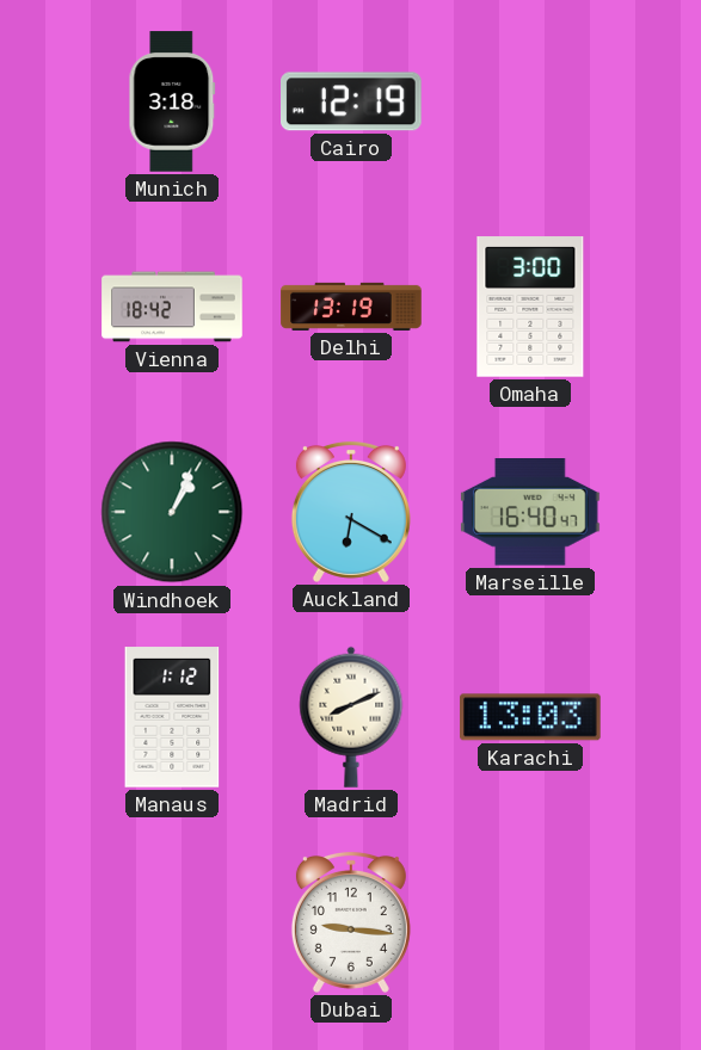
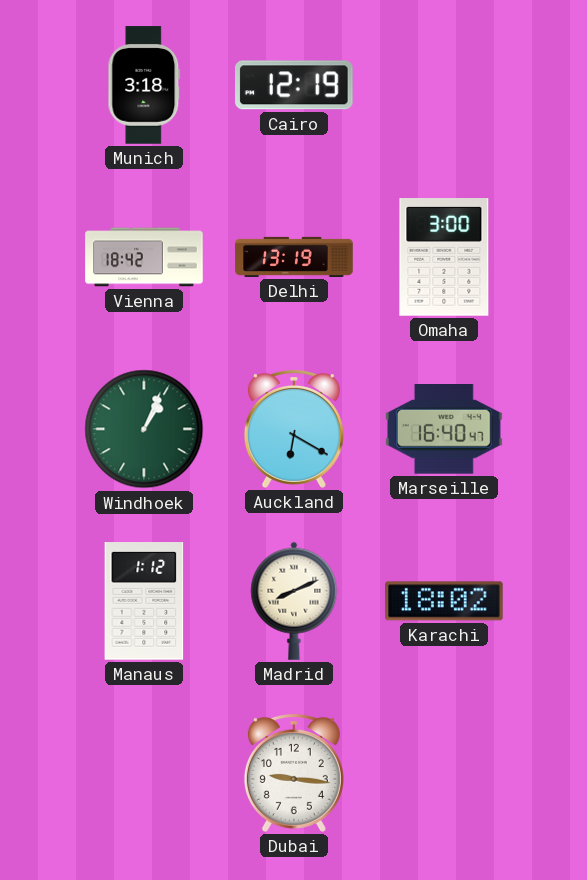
Karachi: 13:03 -> 18:02
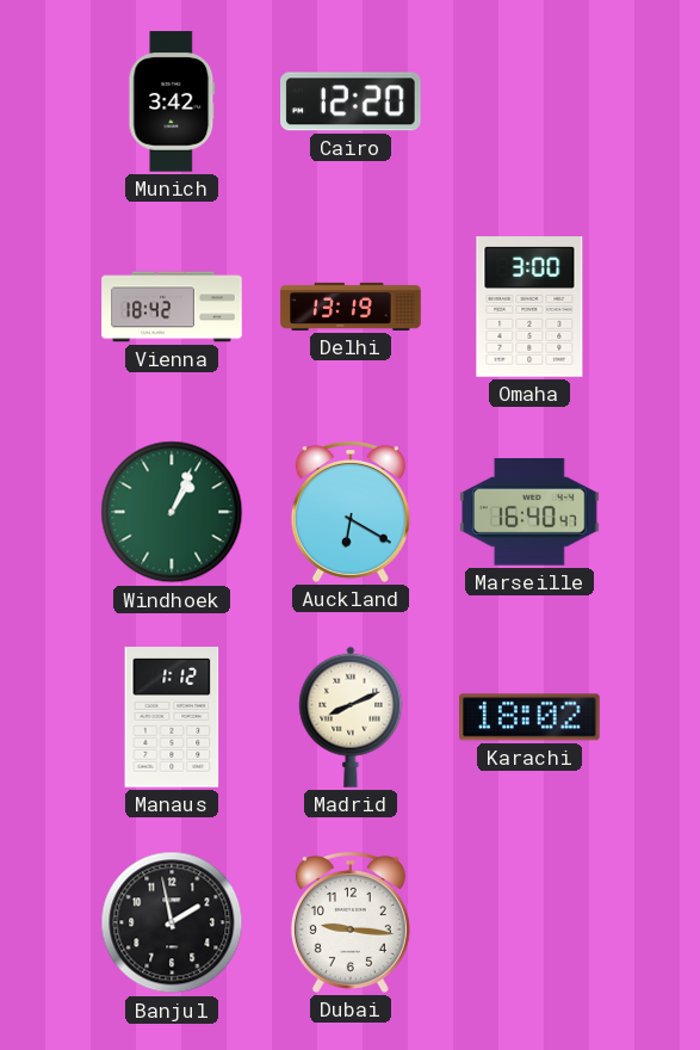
Munich: 3:18 -> 3:42
Cairo: 12:19 -> 12:20
Banjul: none -> 1:58
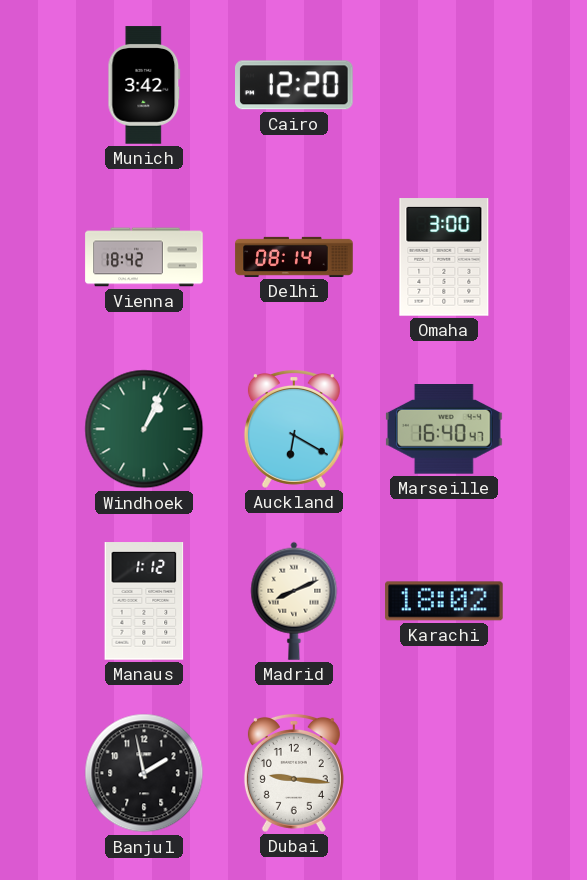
Delhi: 13:19 -> 08:14
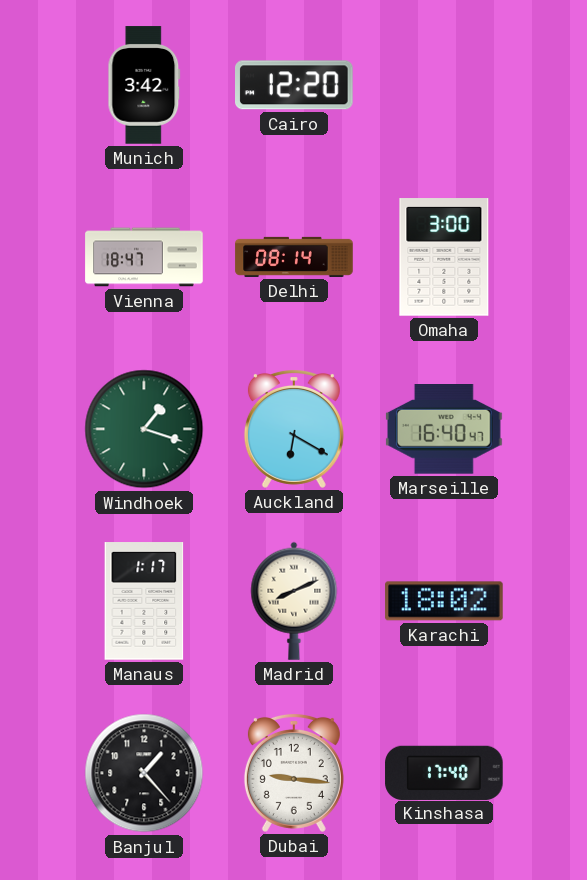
Vienna: 18:42 -> 18:47
Windhoek: 1:04 -> 1:18
Manaus: 1:12 -> 1:17
Banjul: 1:58 -> 1:23
Kinshasa: none -> 17:40
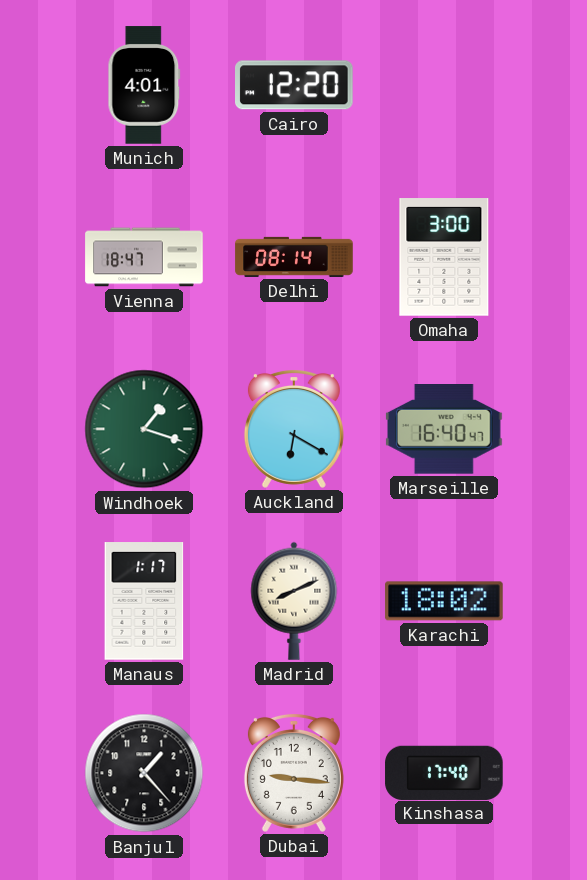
Munich: 3:42 -> 4:01
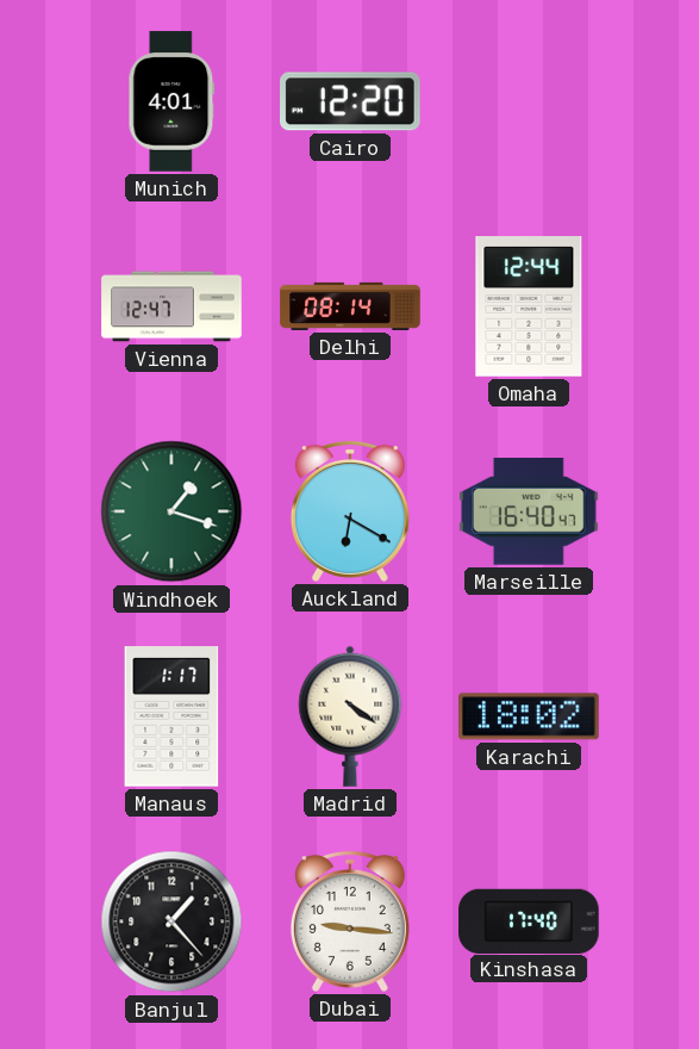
Vienna: 18:47 -> 12:47
Omaha: 3:00 -> 12:44
Madrid: 8:11 -> 4:21
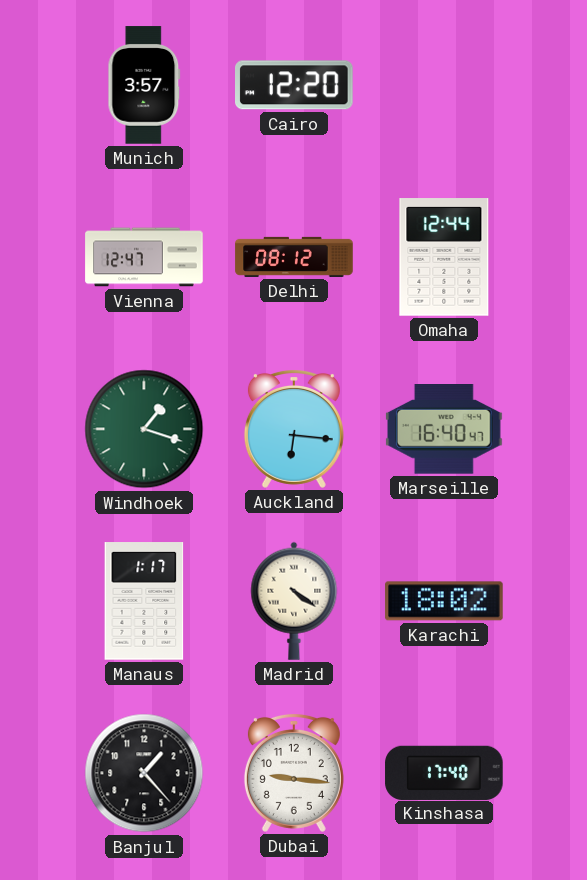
Munich: 4:01 -> 3:57
Delhi: 08:14 -> 08:12
Auckland: 6:20 -> 6:16
